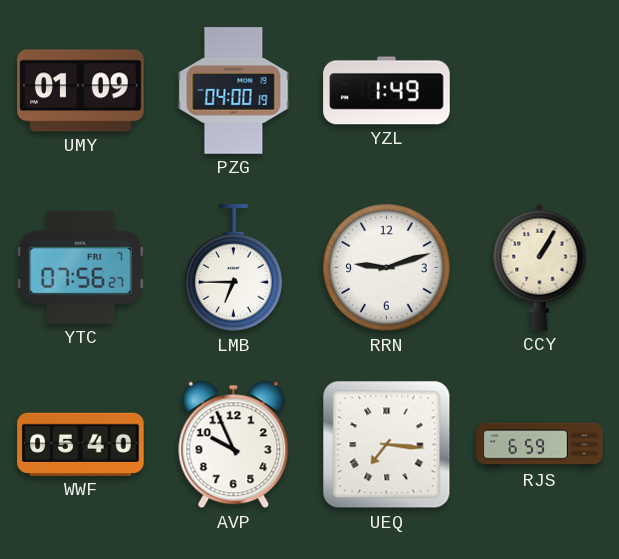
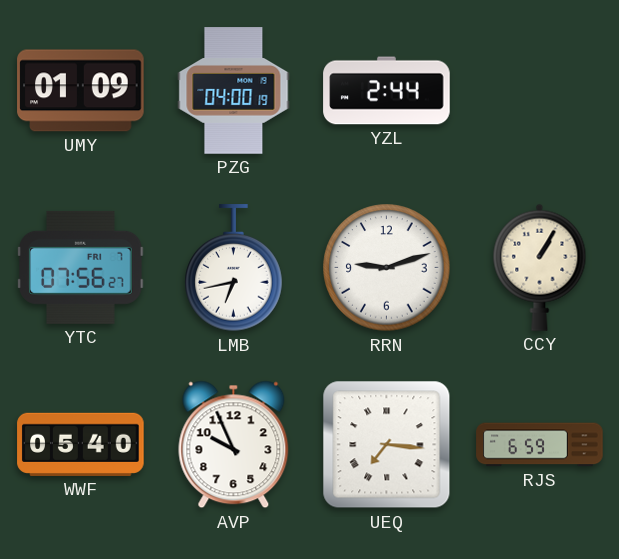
YZL: 1:49 -> 2:44
LMB: 6:45 -> 6:43
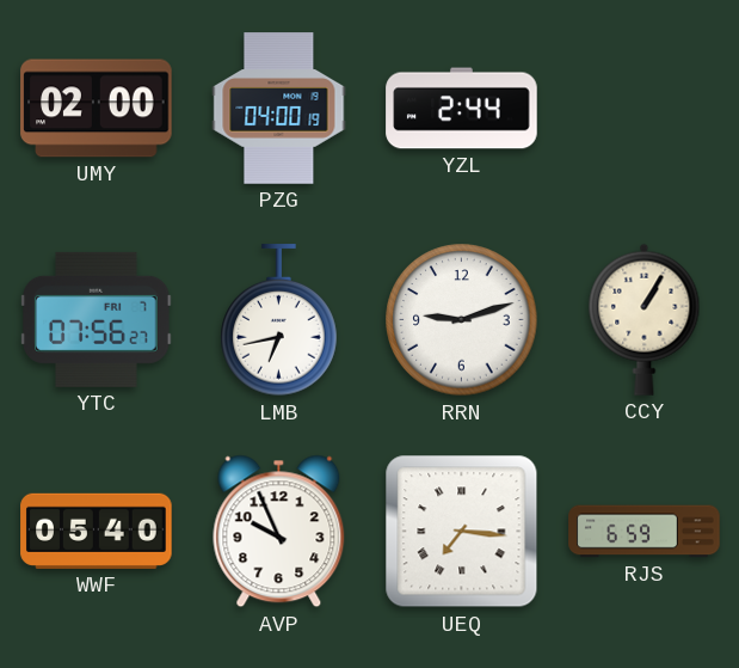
UMY: 01:09 -> 02:00
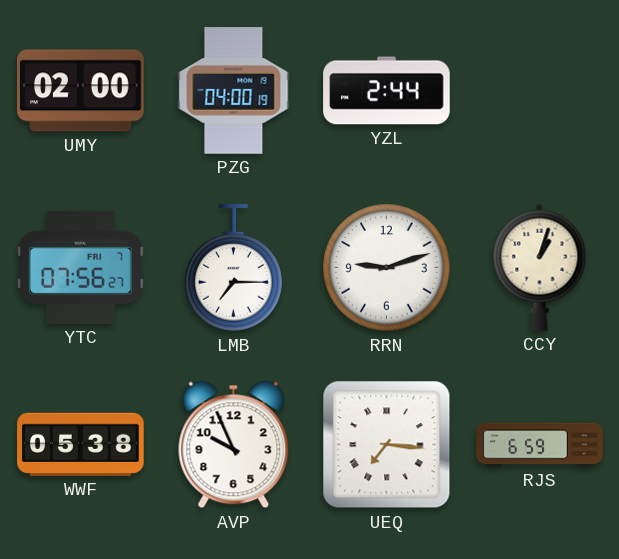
LMB: 6:43 -> 7:15
CCY: 1:05 -> 1:03
WWF: 05:40 -> 05:38
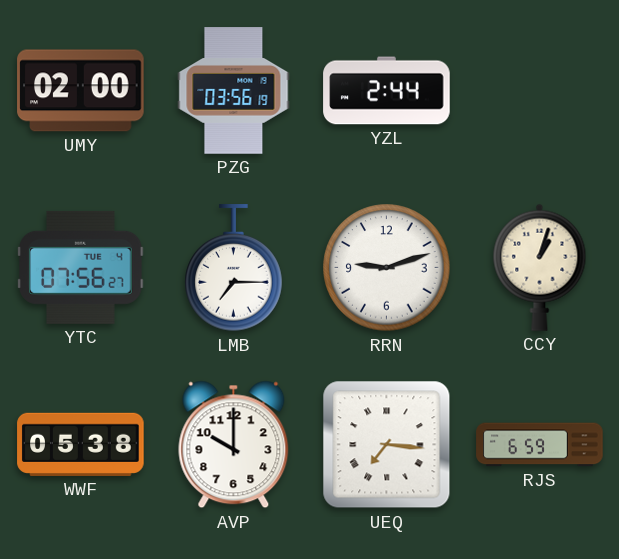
PZG: 04:00 -> 03:56
YTC date: FRI 7 -> TUE 4
AVP: 9:56 -> 10:00
